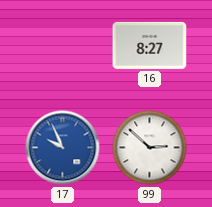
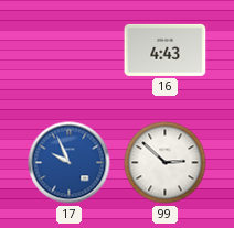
16: 8:27 -> 4:43
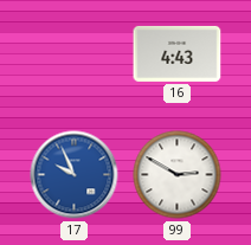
99: 2:52 -> 2:50
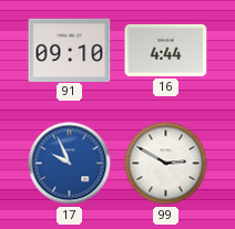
91: none -> 09:10
16: 4:43 -> 4:44
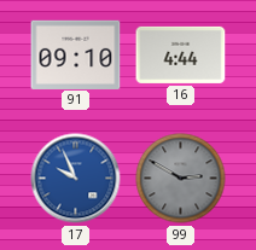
99 dial: white -> grey
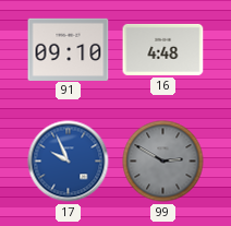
16: 4:44 -> 4:48
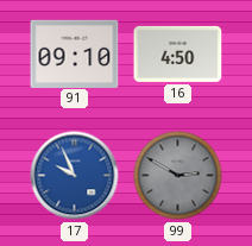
16: 4:48 -> 4:50
